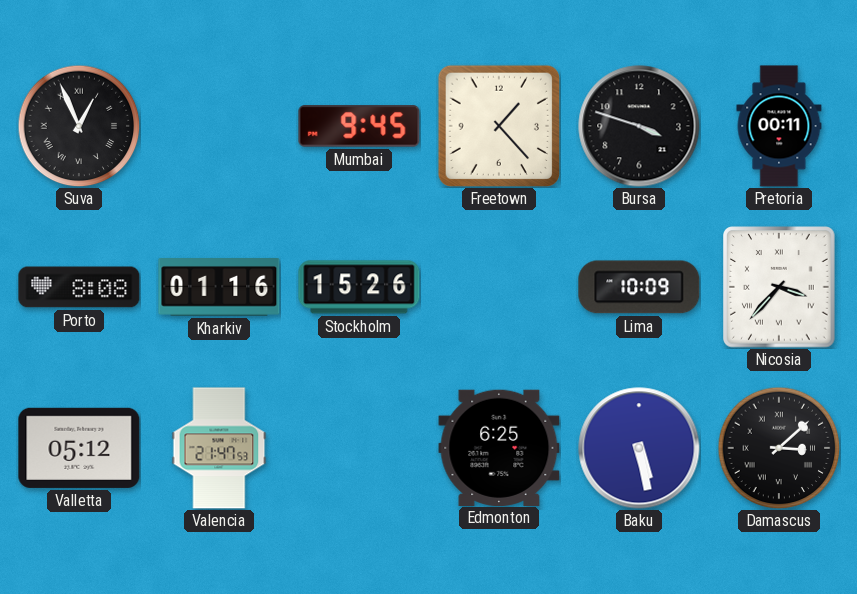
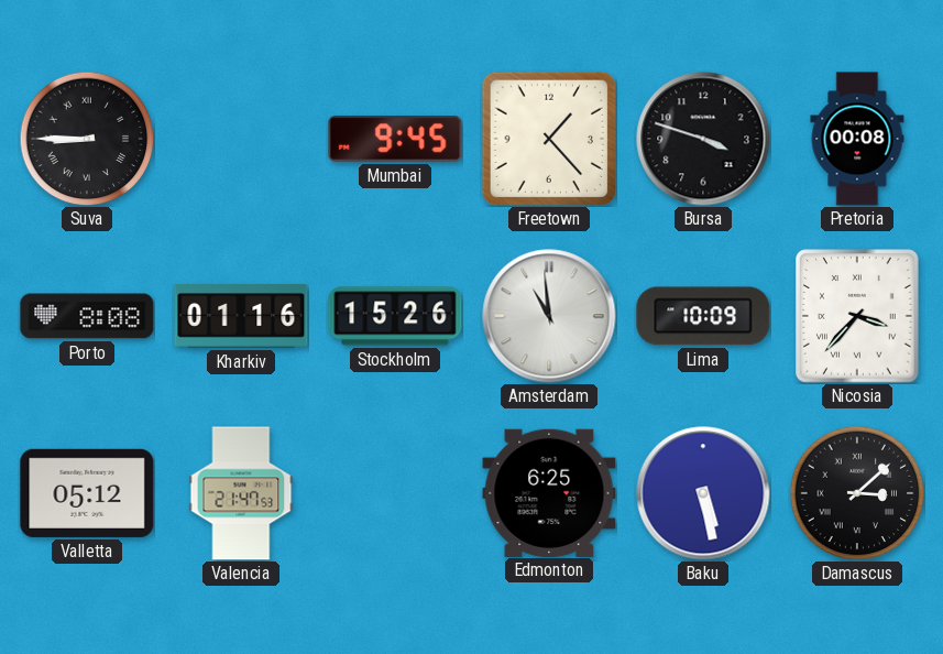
Suva: 12:56 -> 8:45
Pretoria: 00:11 -> 00:08
Amsterdam: none -> 10:59
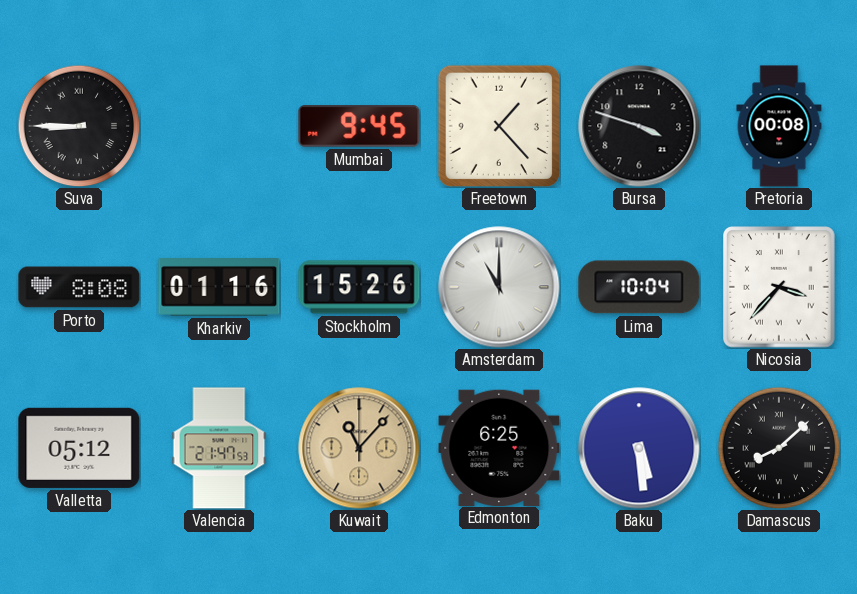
Amsterdam: 10:59 -> 11:00
Lima: 10:09 -> 10:04
Kuwait: none -> 11:07
Baku: 5:28 -> 5:29
Damascus: 3:08 -> 8:08
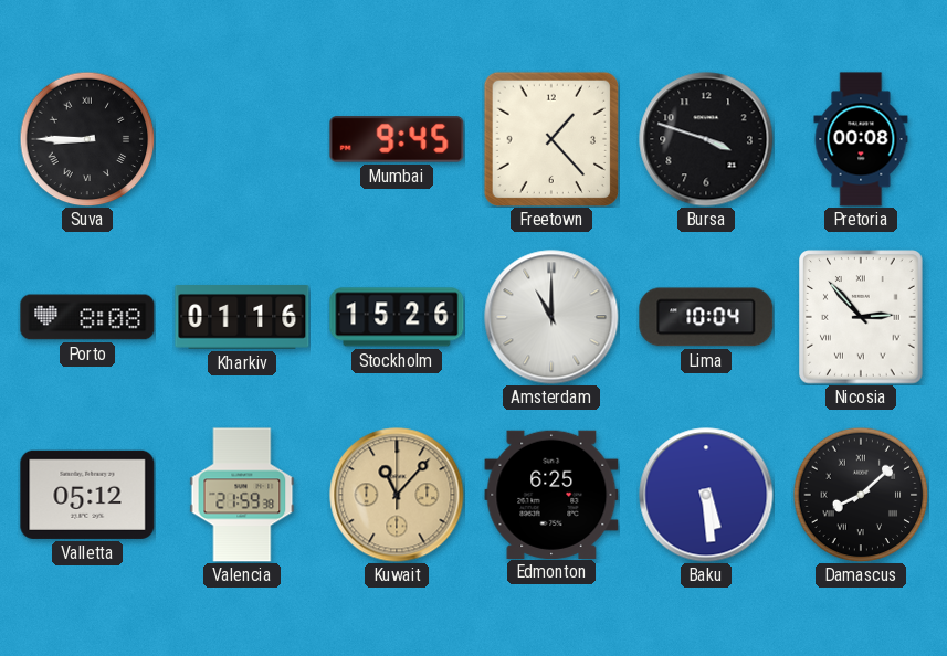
Nicosia: 3:37 -> 2:53
Valencia: 21:47 -> 21:59
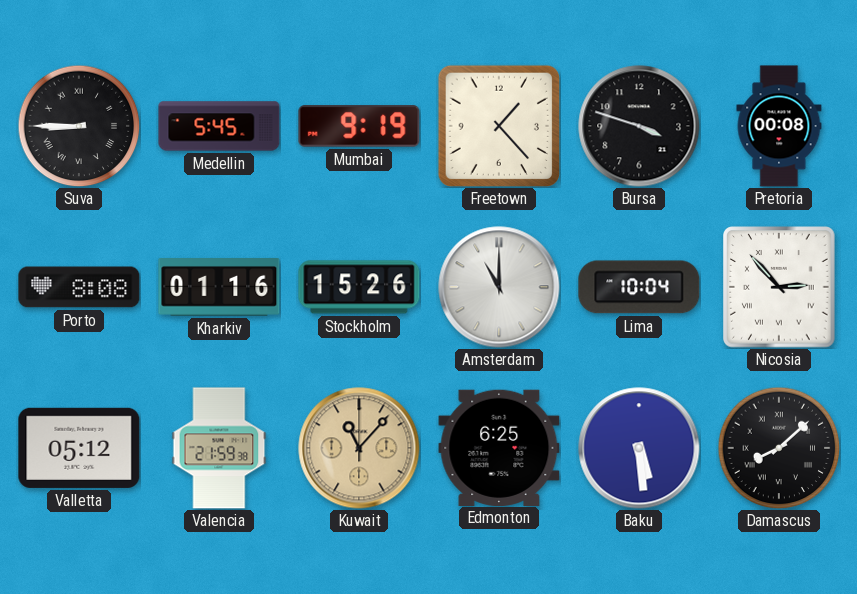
Medellin: none -> 5:45
Mumbai: 9:45 -> 9:19
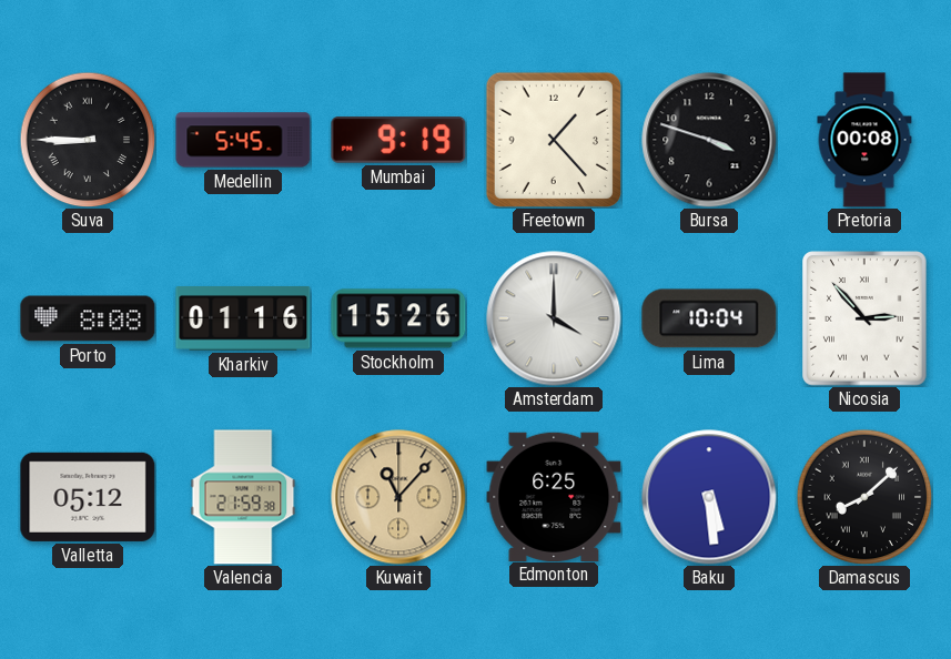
Amsterdam: 11:00 -> 4:00
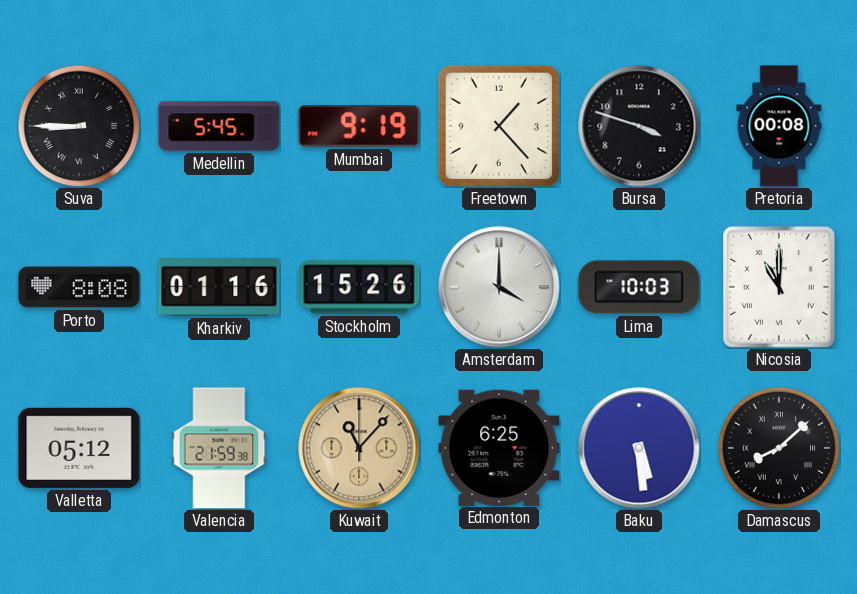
Lima: 10:04 -> 10:03
Nicosia: 2:53 -> 11:00
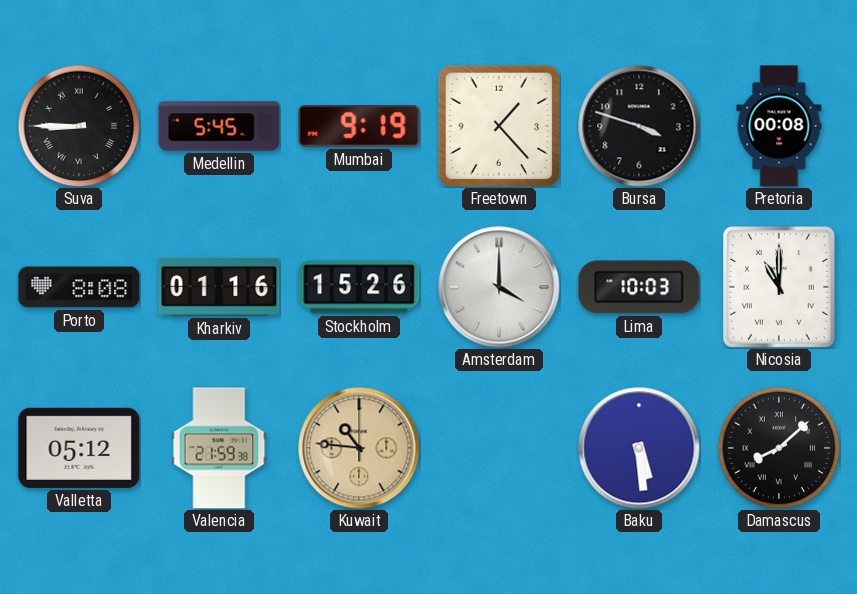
Kuwait: 11:07 -> 10:46
Edmonton: 6:25 -> none
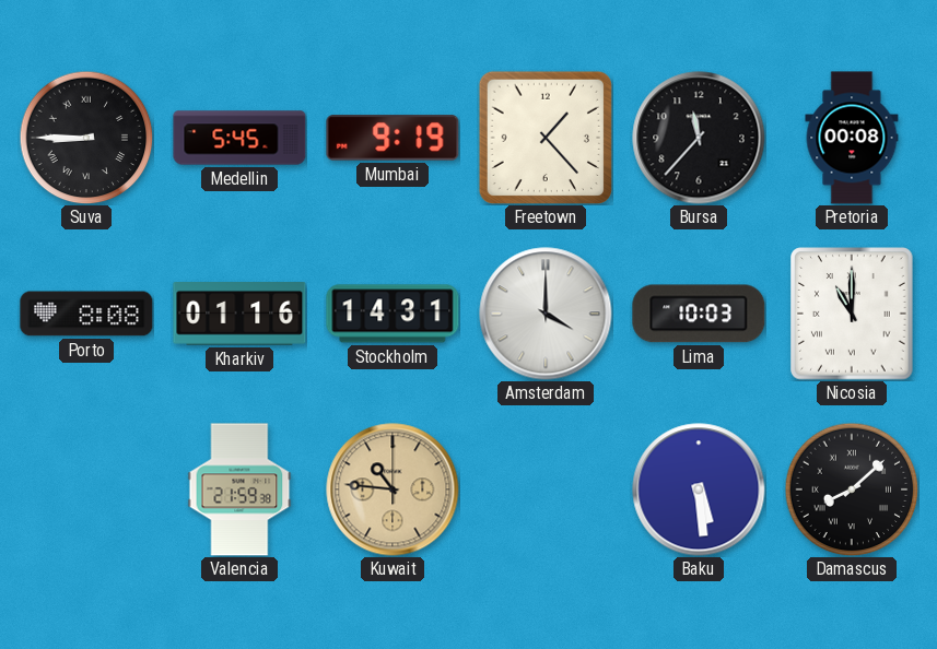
Bursa: 3:48 -> 11:37
Stockholm: 15:26 -> 14:31
Valletta: 05:12 -> none
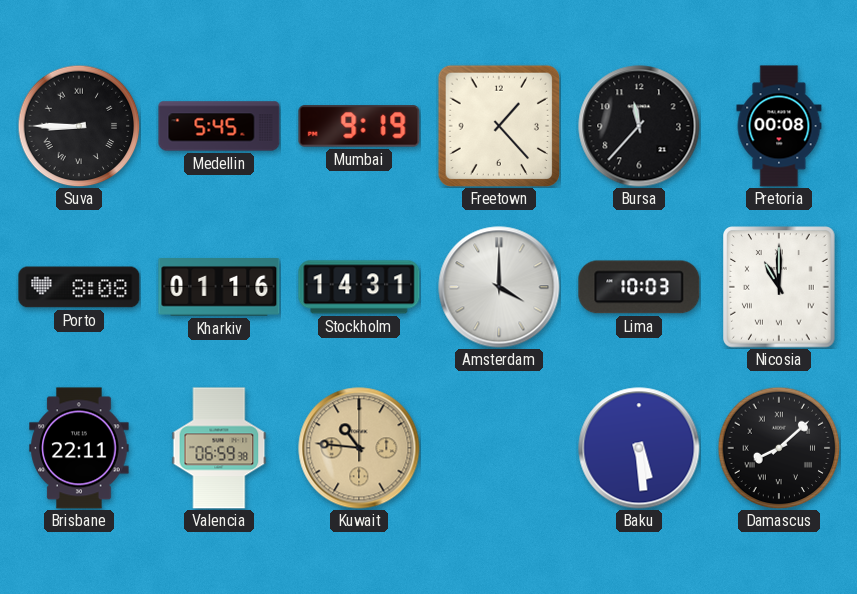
Brisbane: none -> 22:11
Valencia: 21:59 -> 06:59
